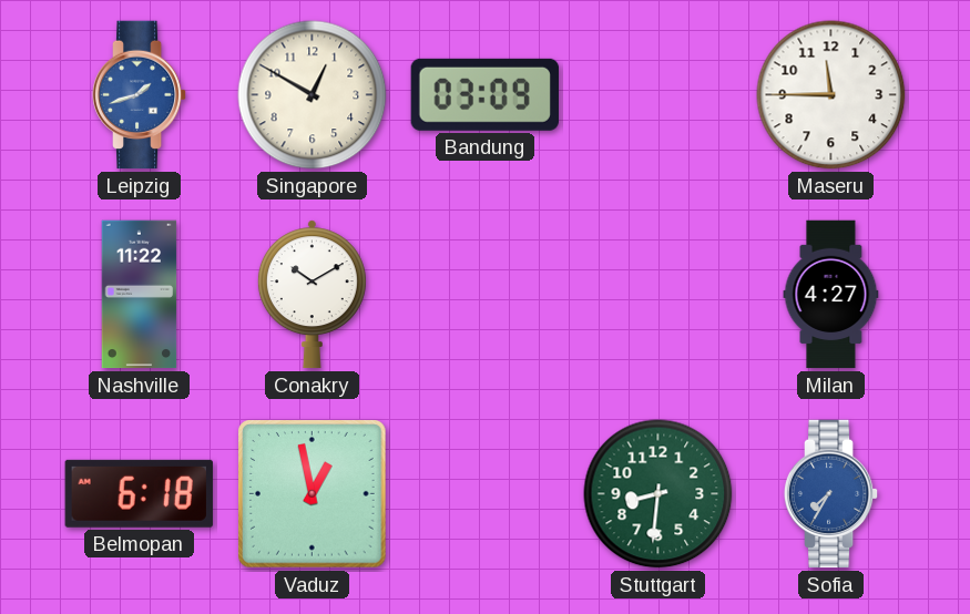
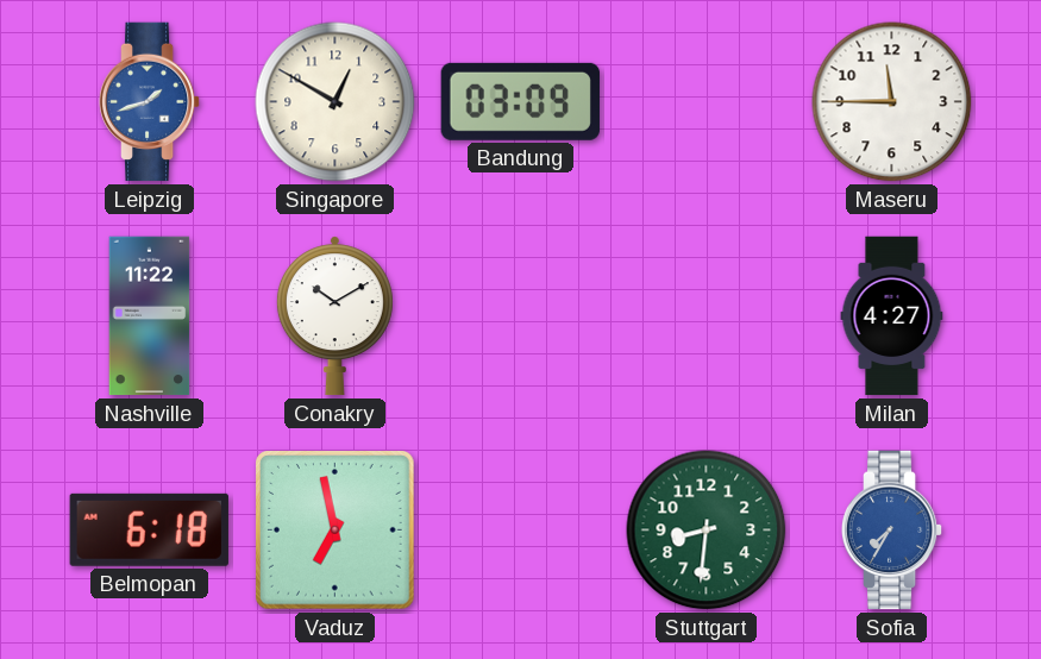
Vaduz: 12:58 -> 6:58
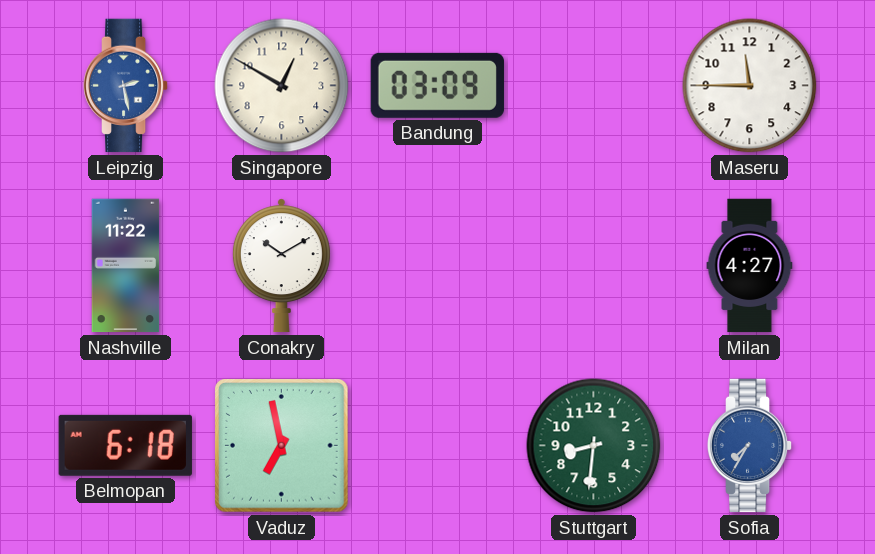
Leipzig: 1:42 -> 2:28
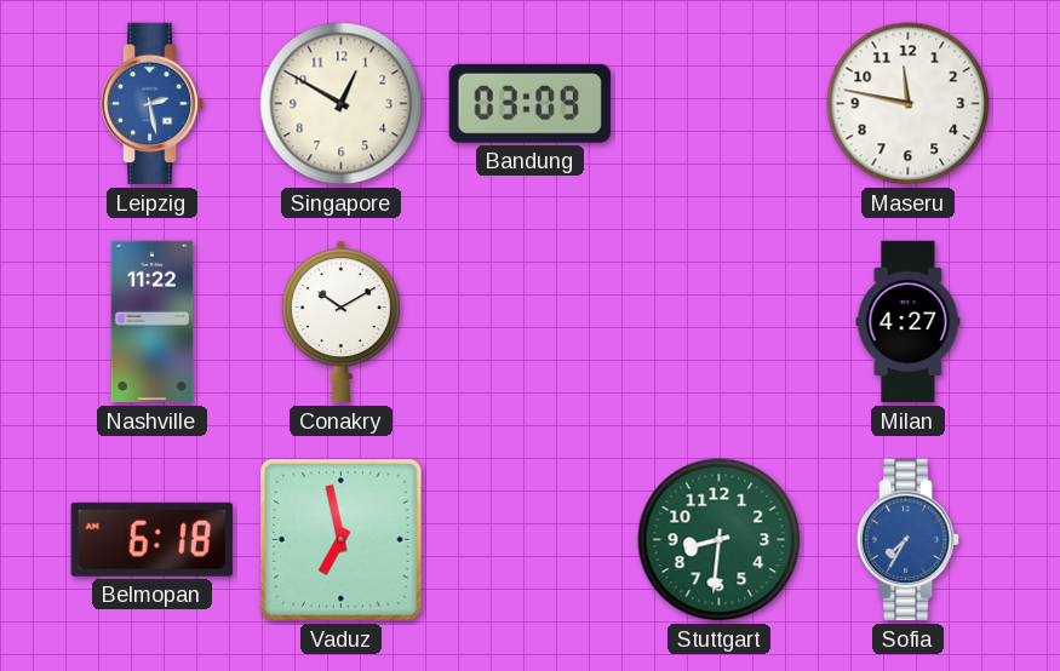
Maseru: 11:45 -> 11:47
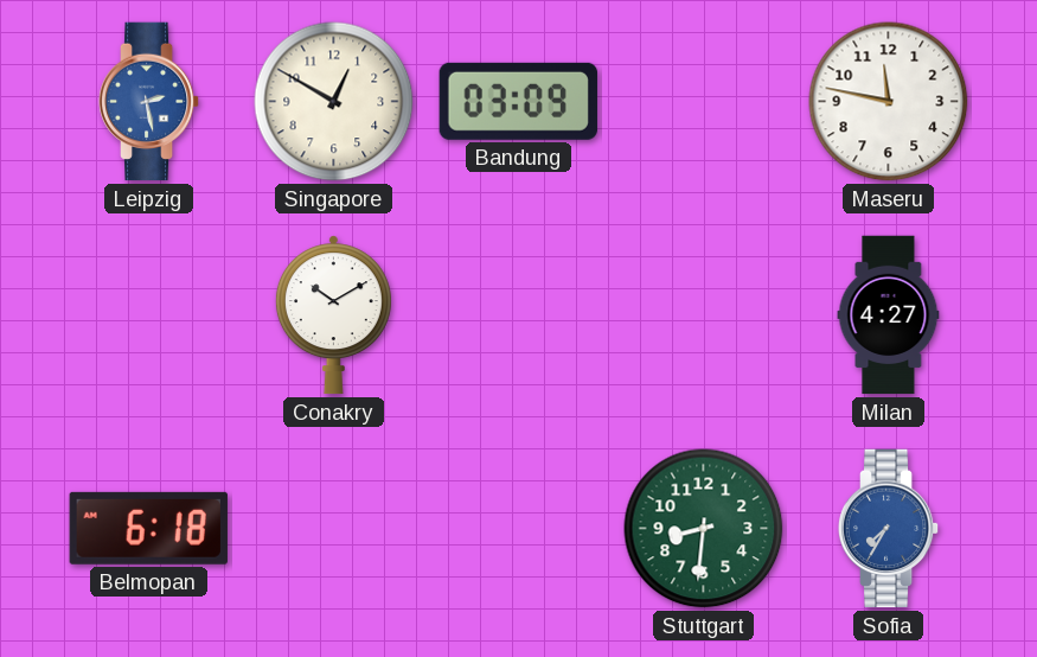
Nashville: 11:22 -> none
Vaduz: 6:58 -> none
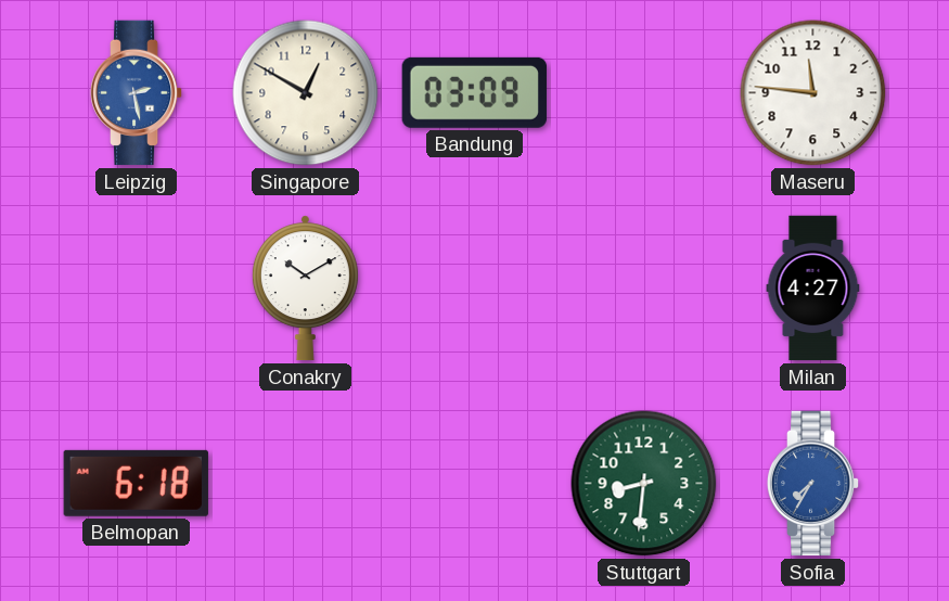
Maseru: 11:47 -> 11:46
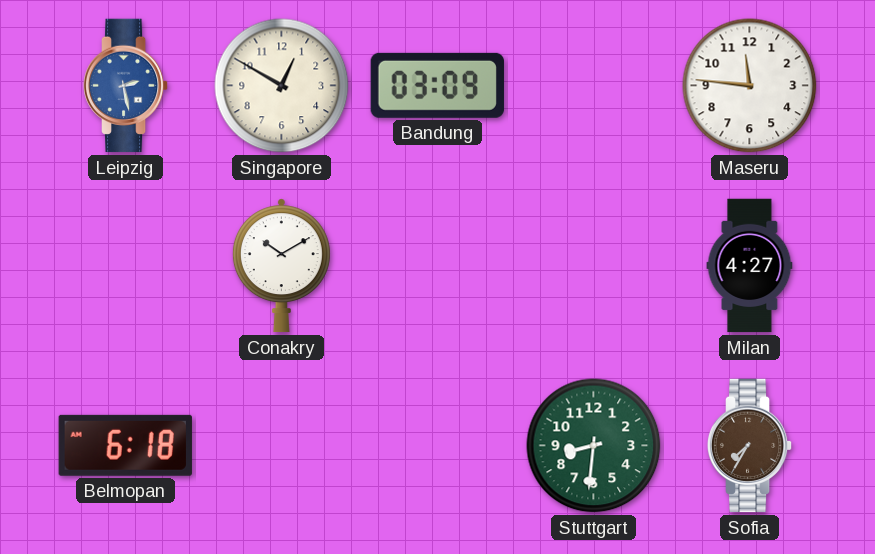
Sofia dial: blue -> brown
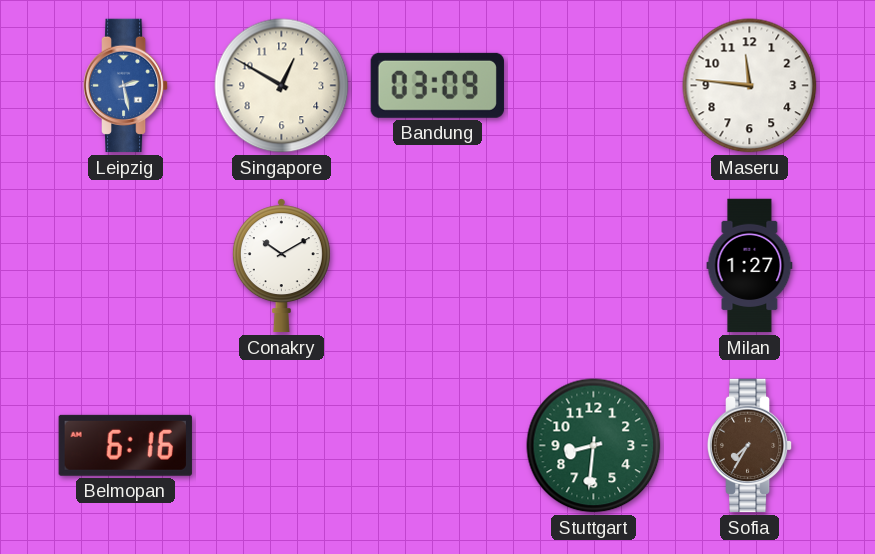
Milan: 4:27 -> 1:27
Belmopan: 6:18 -> 6:16
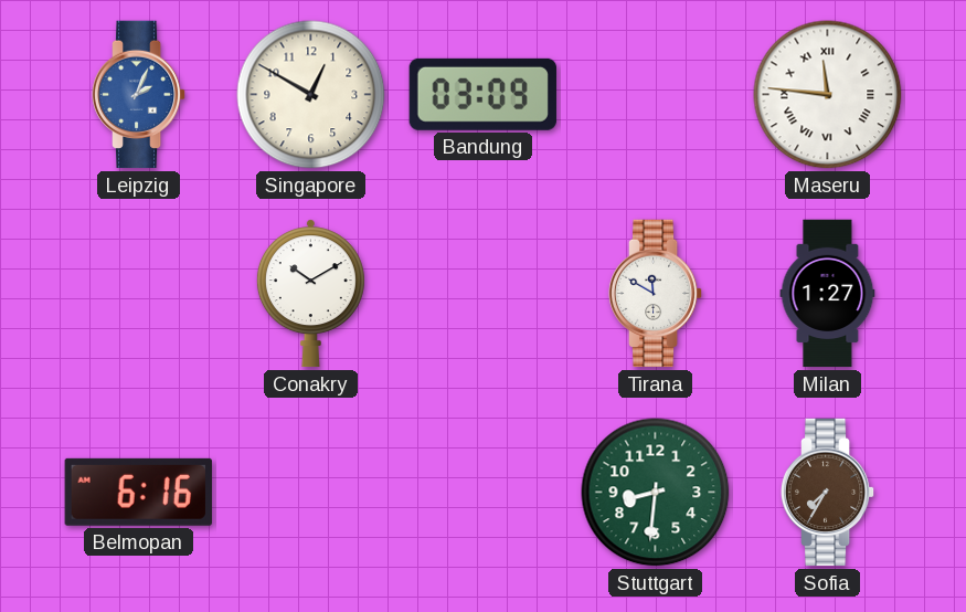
Leipzig: 2:28 -> 2:04
Maseru numerals: Arabic -> Roman
Tirana: none -> 11:50
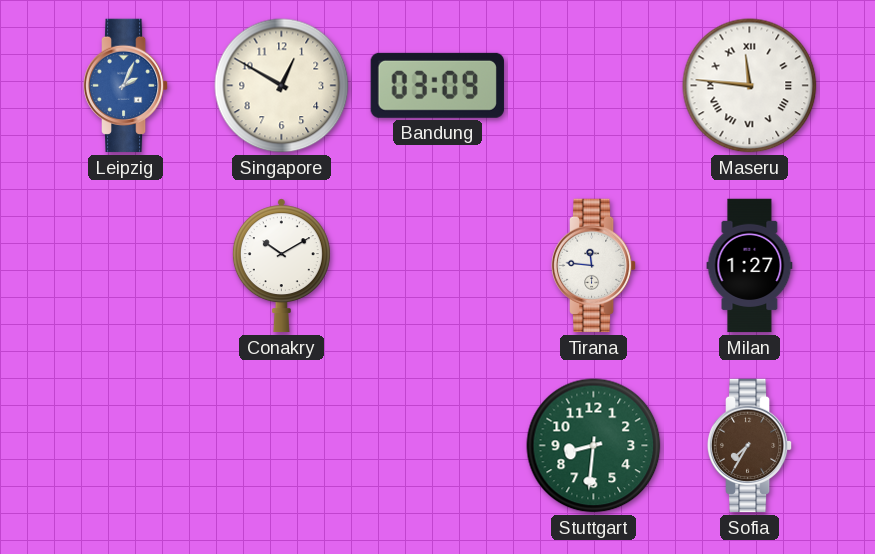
Tirana: 11:50 -> 11:46
Belmopan: 6:16 -> none
